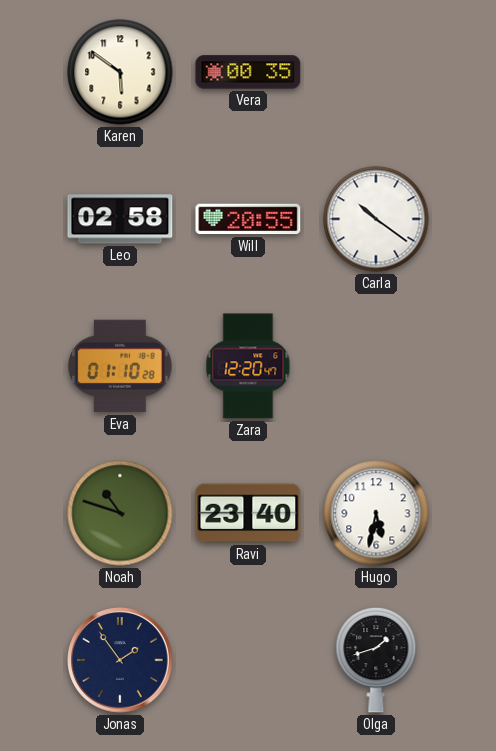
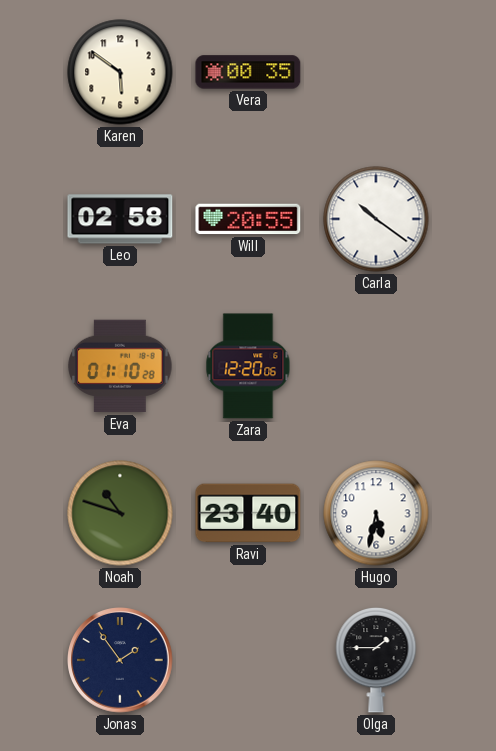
Zara: 12:20:47 -> 12:20:06
Olga: 1:42 -> 1:45
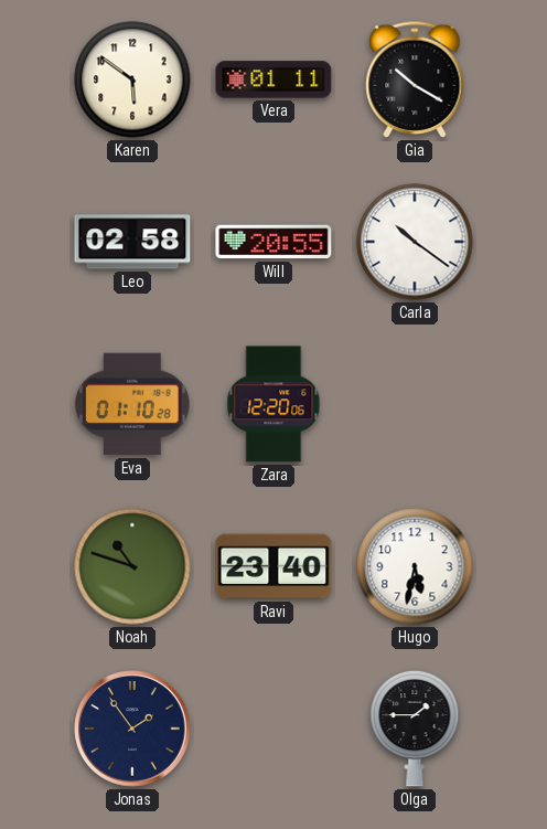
Vera: 00:35 -> 01:11
Gia: none -> 10:20
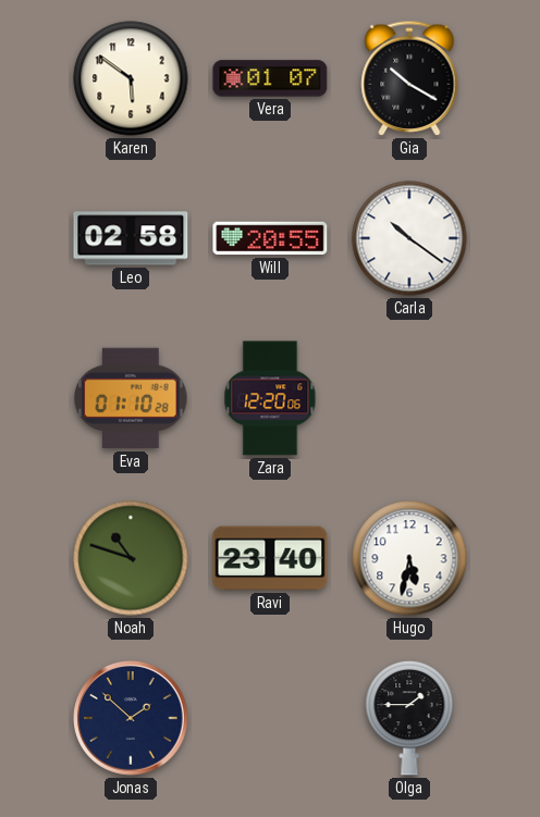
Vera: 01:11 -> 01:07
Jonas: 1:54 -> 1:52
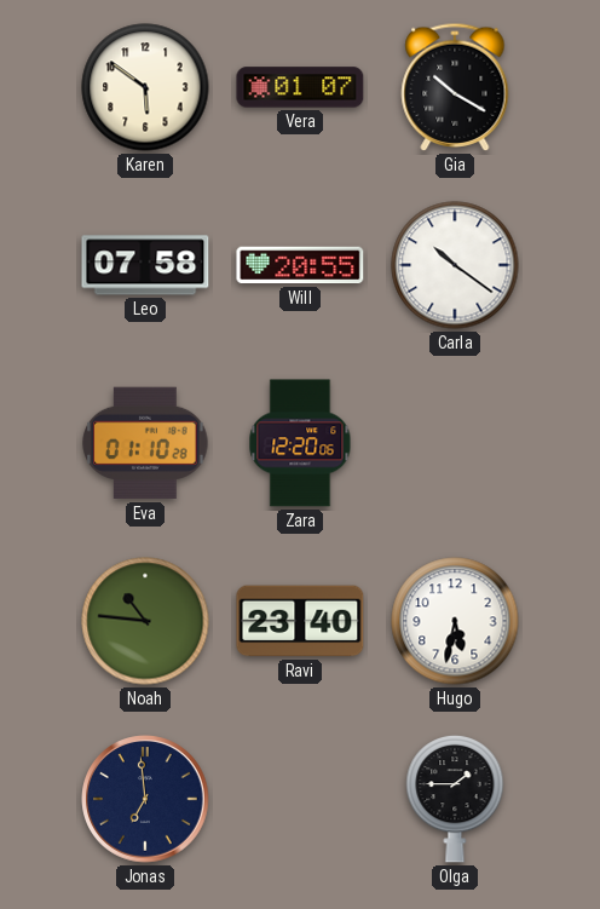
Leo: 02:58 -> 07:58
Noah: 10:48 -> 10:46
Jonas: 1:52 -> 6:59
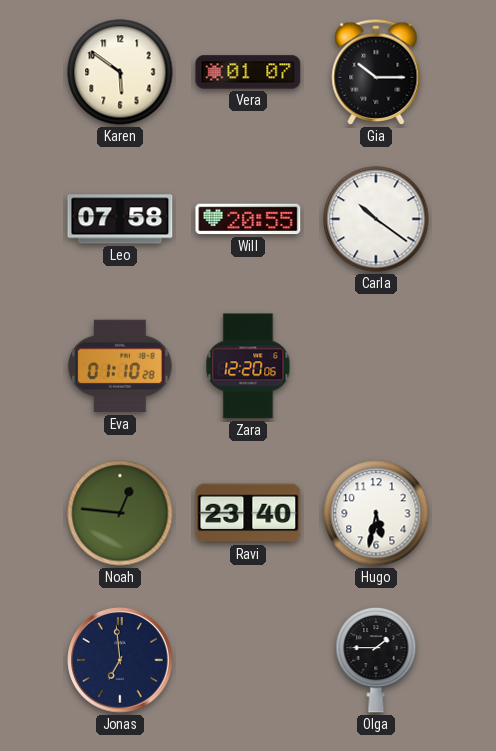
Gia: 10:20 -> 10:15
Noah: 10:46 -> 12:46
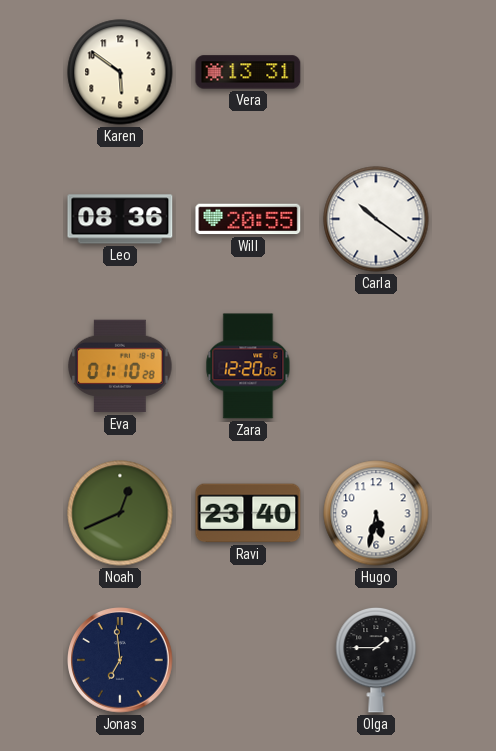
Vera: 01:07 -> 13:31
Gia: 10:15 -> none
Leo: 07:58 -> 08:36
Noah: 12:46 -> 12:41
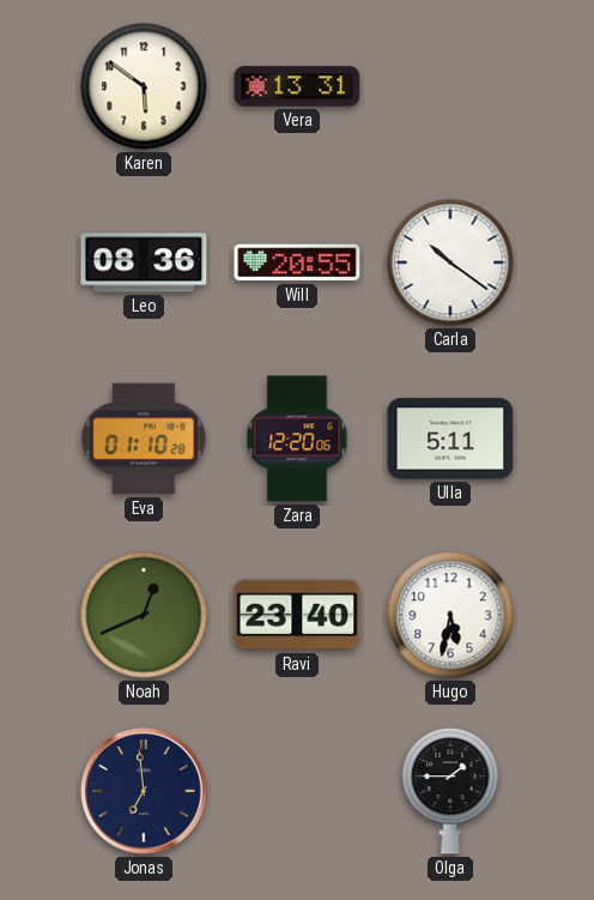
Ulla: none -> 5:11
